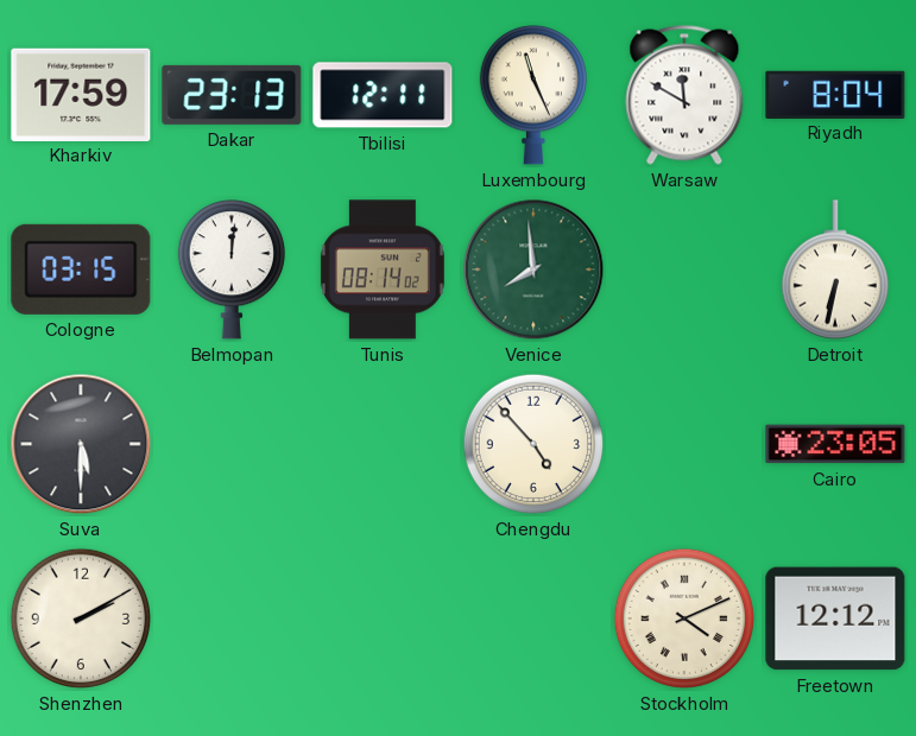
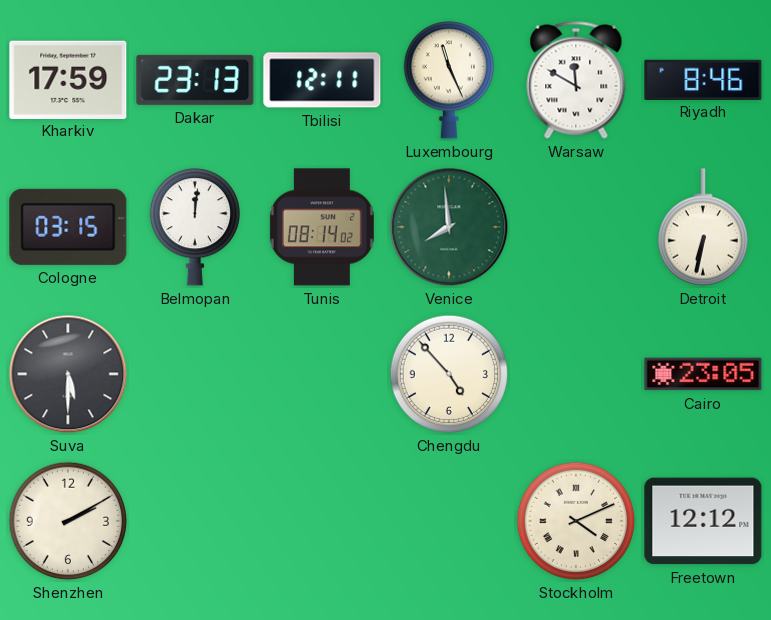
Riyadh: 8:04 -> 8:46
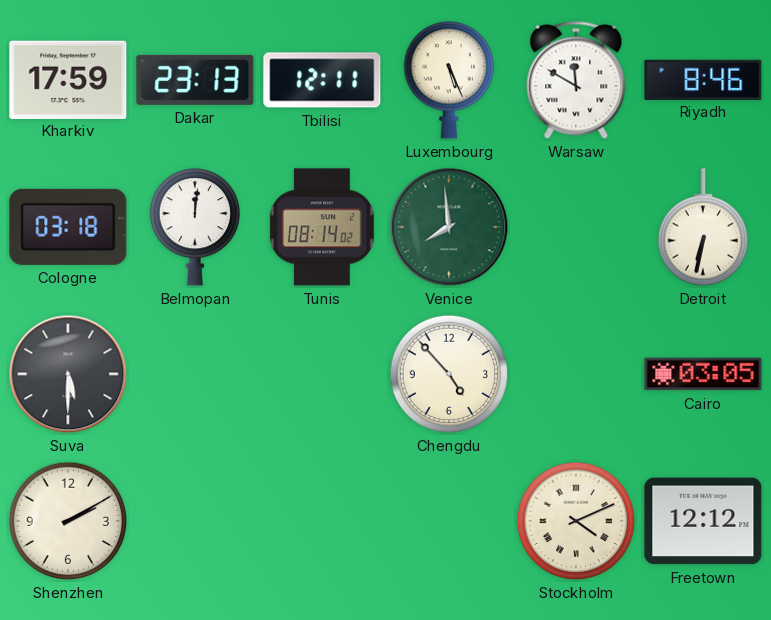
Luxembourg: 11:26 -> 5:26
Cologne: 03:15 -> 03:18
Cairo: 23:05 -> 03:05
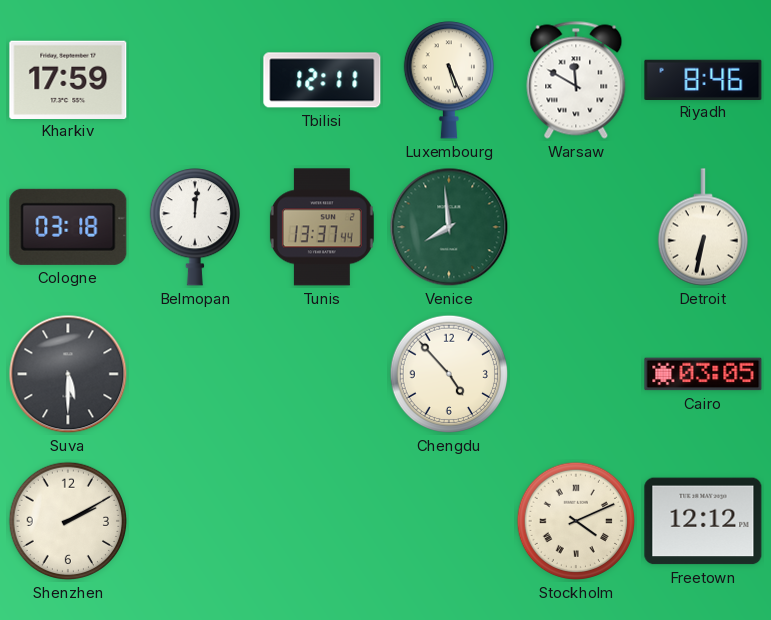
Dakar: 23:13 -> none
Tunis: 08:14 -> 13:37
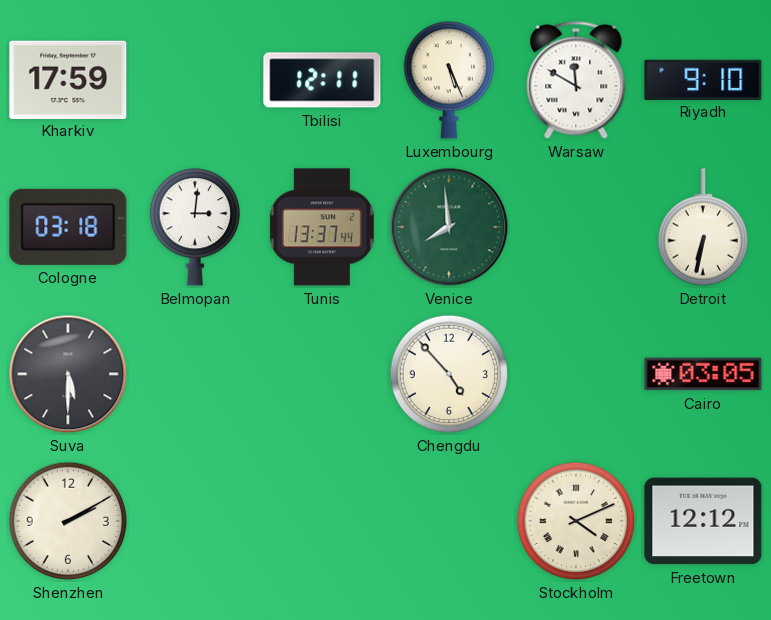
Riyadh: 8:46 -> 9:10
Belmopan: 12:01 -> 3:01
